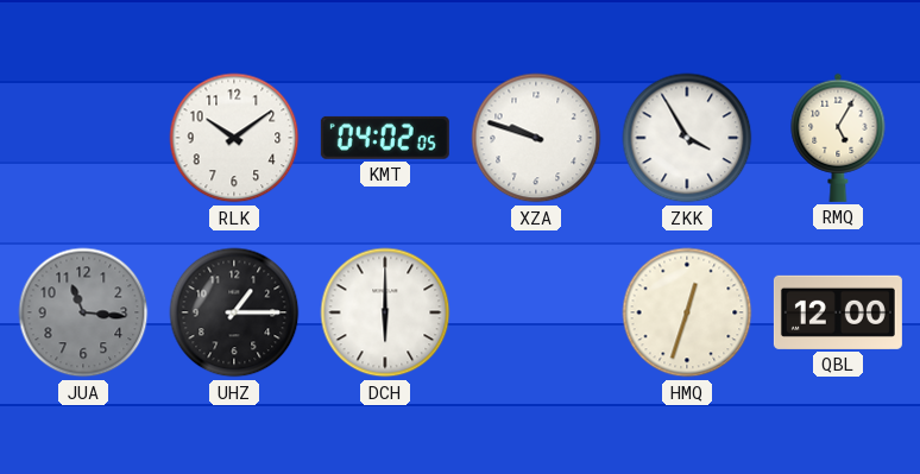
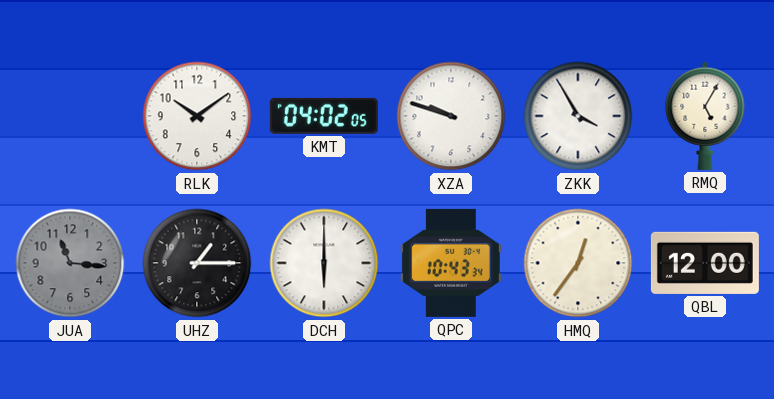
QPC: none -> 10:43
HMQ: 12:33 -> 12:36
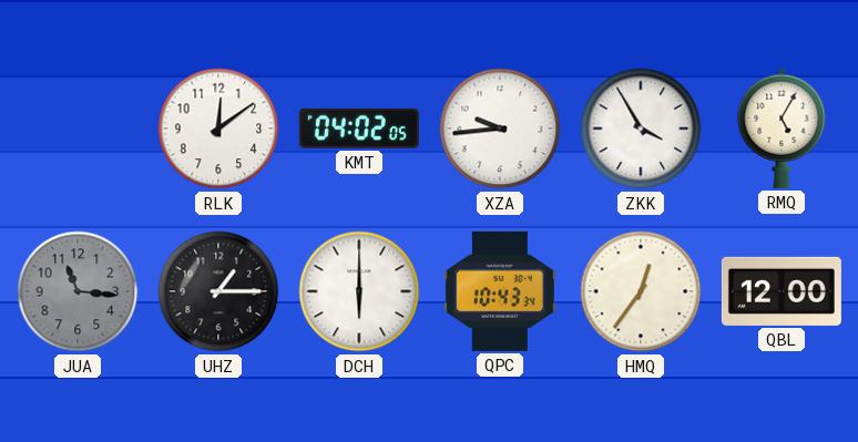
RLK: 10:09 -> 12:09
XZA: 9:48 -> 9:44
